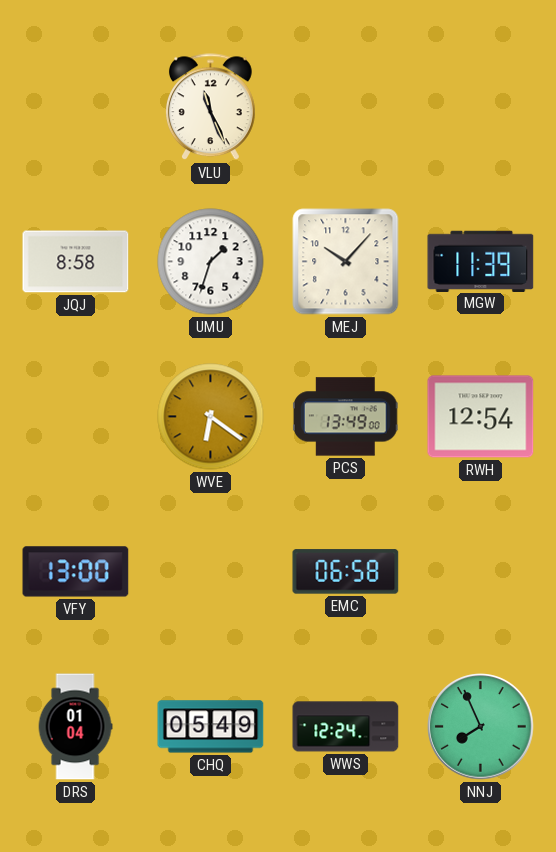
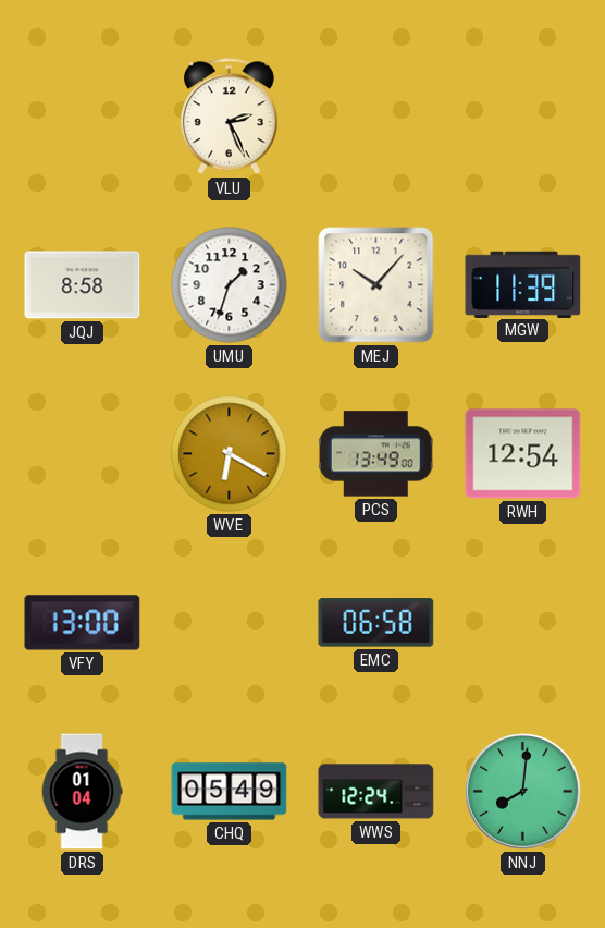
VLU: 11:26 -> 2:26
WVE: 6:21 -> 6:20
NNJ: 7:56 -> 8:01
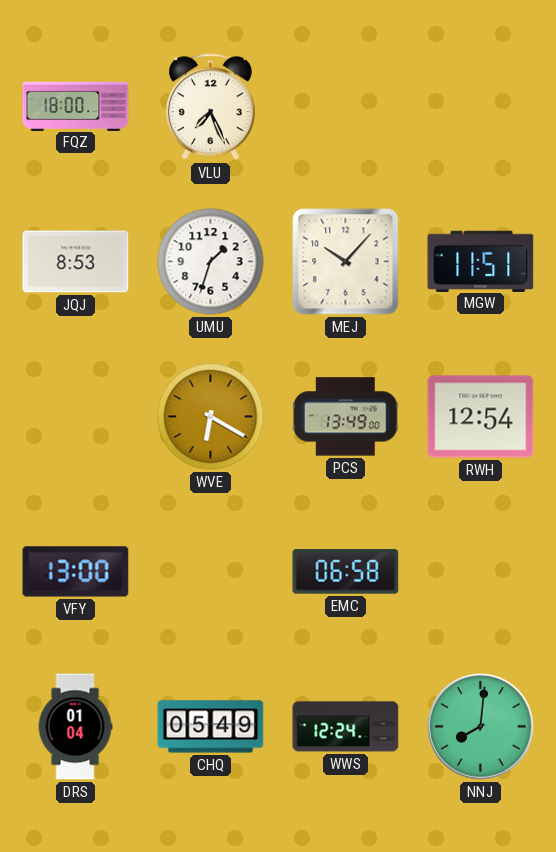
FQZ: none -> 18:00
VLU: 2:26 -> 7:26
JQJ: 8:58 -> 8:53
MGW: 11:39 -> 11:51
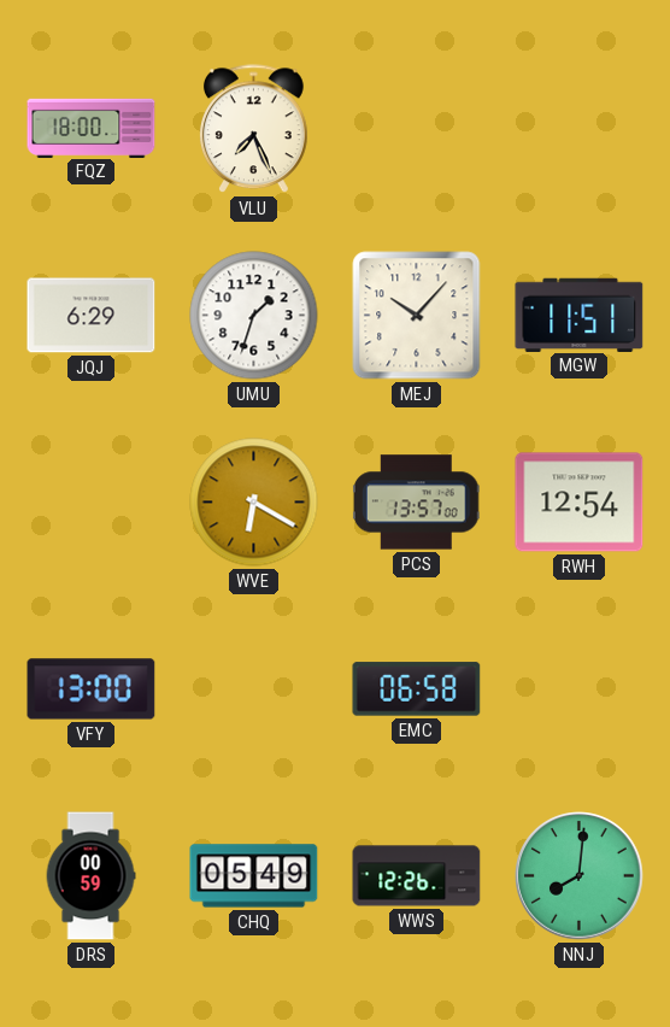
JQJ: 8:53 -> 6:29
PCS: 13:49 -> 13:57
DRS: 01:04 -> 00:59
WWS: 12:24 -> 12:26
